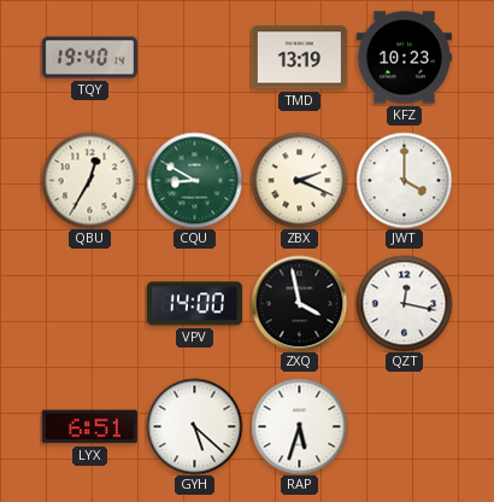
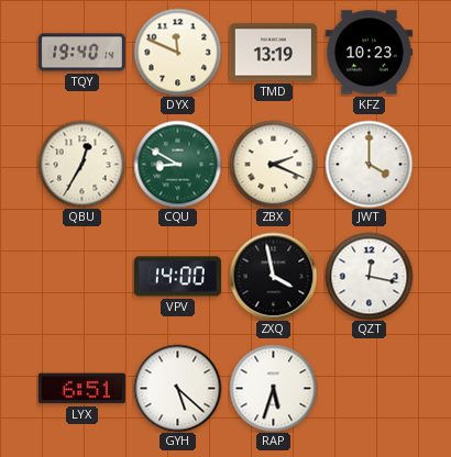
DYX: none -> 11:49
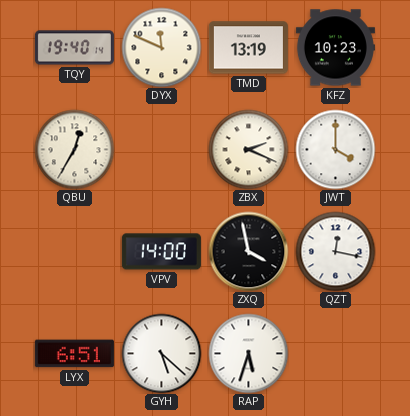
CQU: 8:50 -> none
